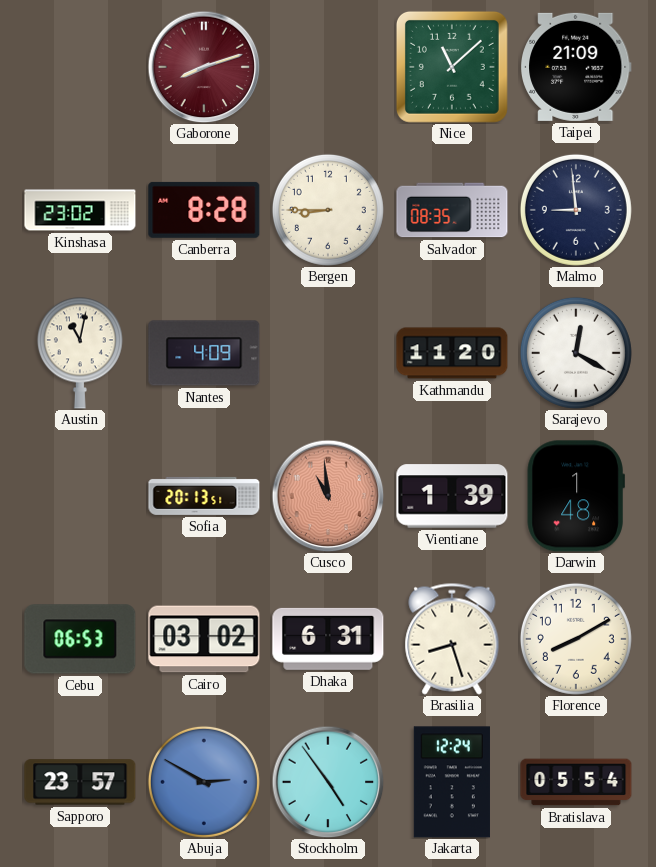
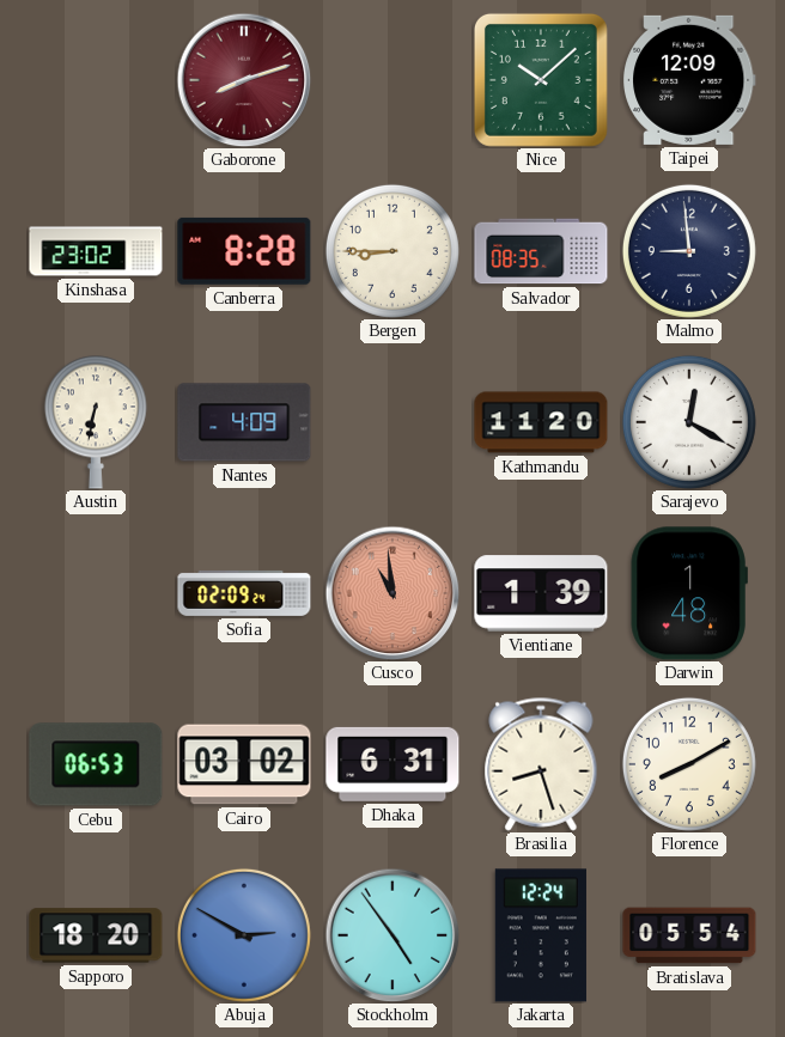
Nice: 11:08 -> 10:08
Taipei: 21:09 -> 12:09
Austin: 11:02 -> 6:32
Sofia: 20:13 -> 02:09
Sapporo: 23:57 -> 18:20
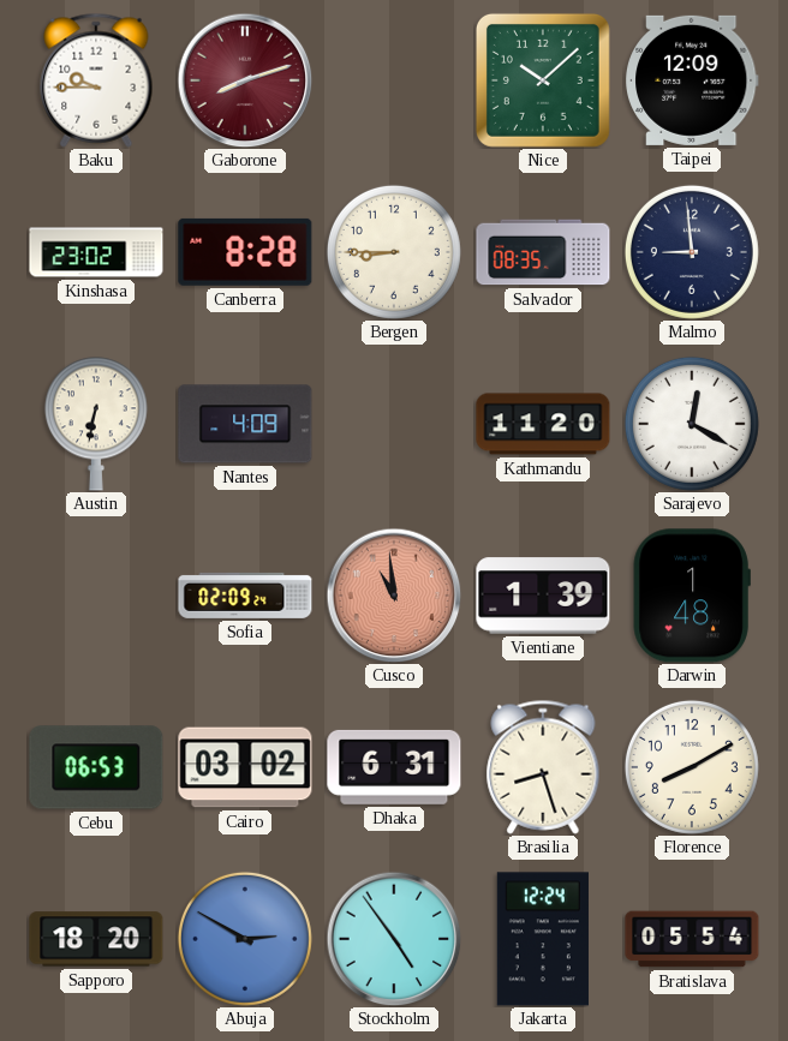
Baku: none -> 9:45
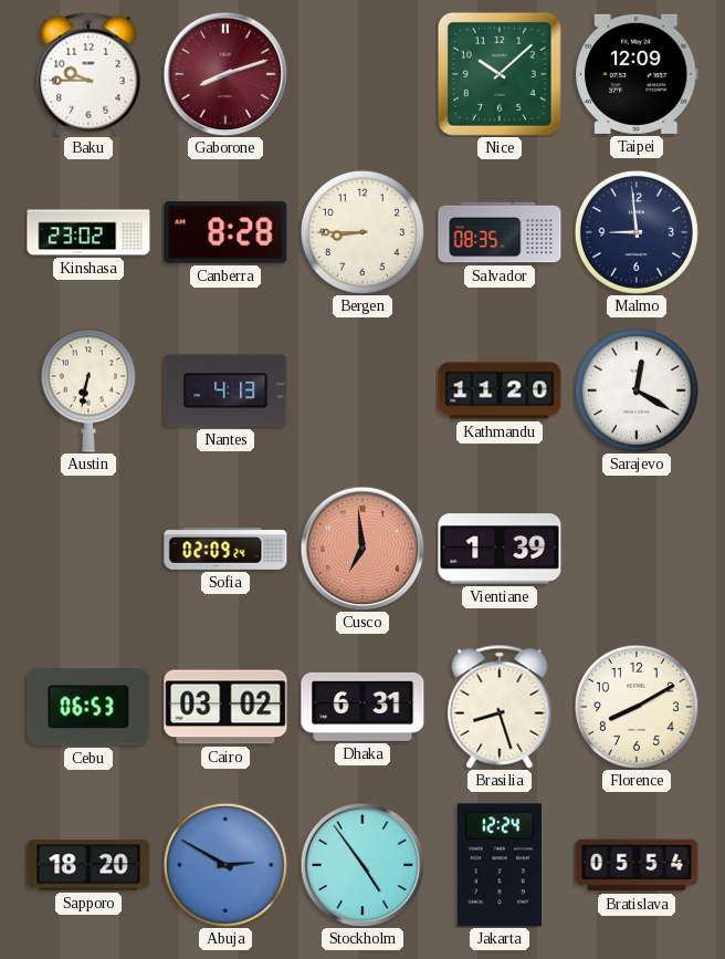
Nantes: 4:09 -> 4:13
Cusco: 10:59 -> 6:59
Darwin: 1:48 -> none
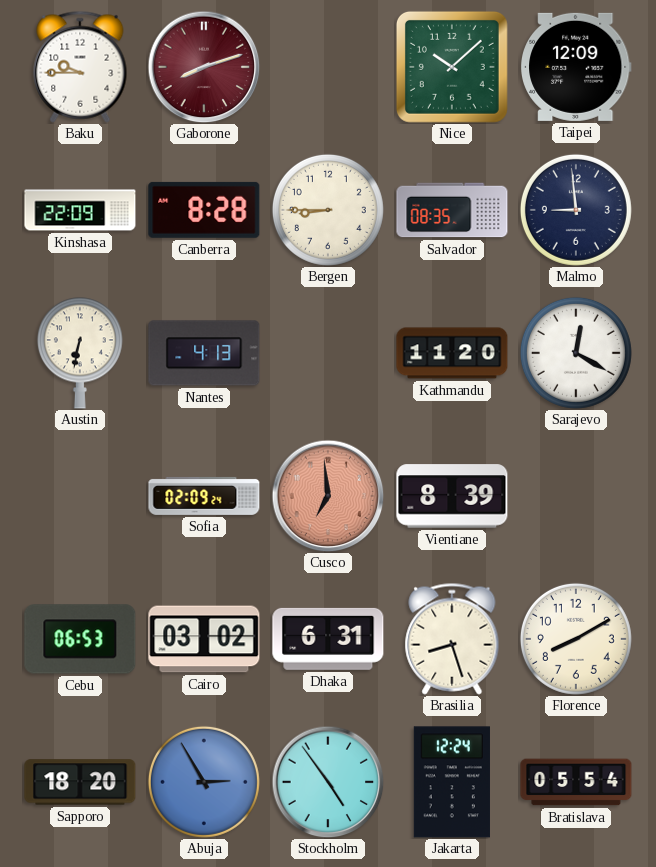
Kinshasa: 23:02 -> 22:09
Vientiane: 1:39 -> 8:39
Abuja: 2:50 -> 2:55
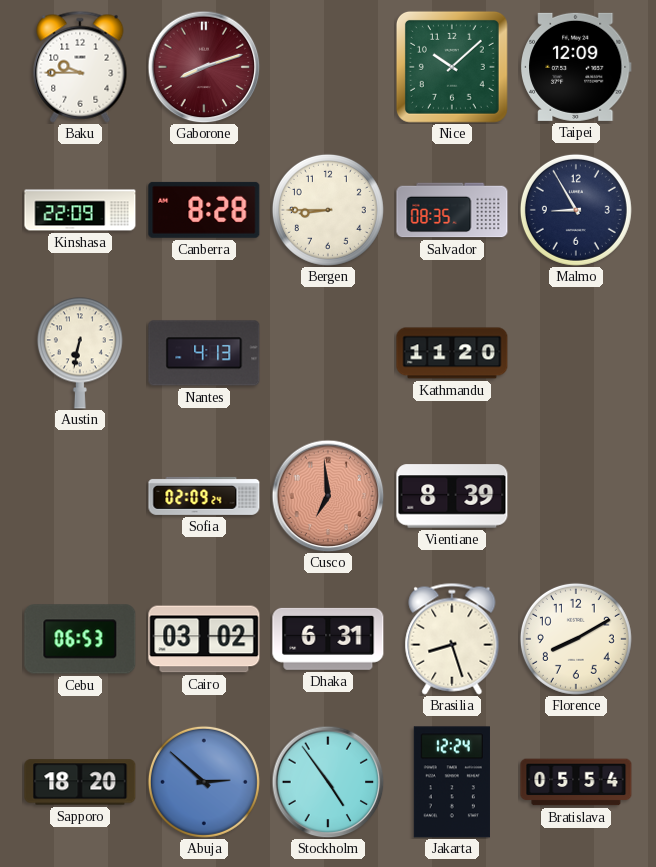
Malmo: 8:59 -> 8:55
Sarajevo: 12:20 -> none
Abuja: 2:55 -> 2:52
